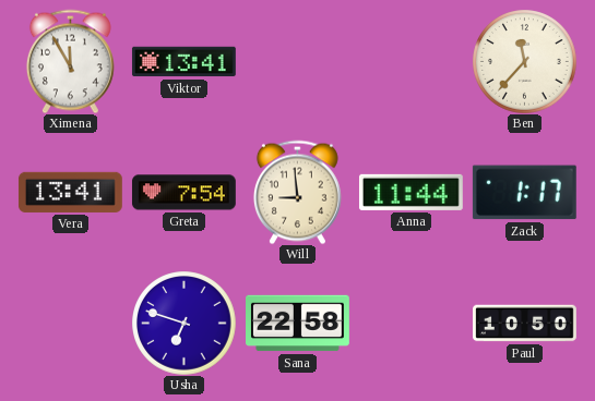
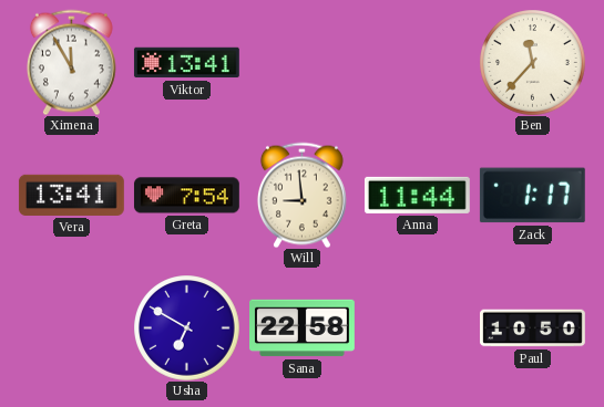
Usha: 6:48 -> 6:50
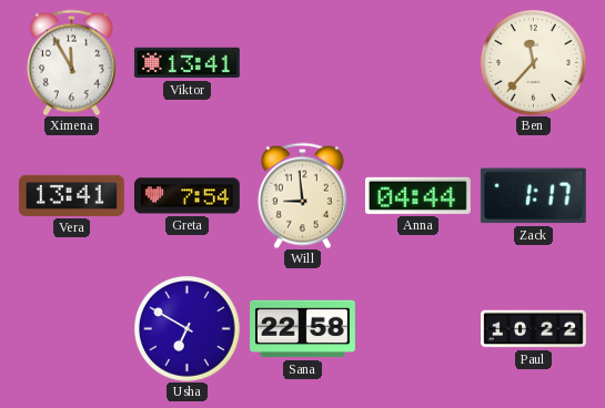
Anna: 11:44 -> 04:44
Paul: 10:50 -> 10:22
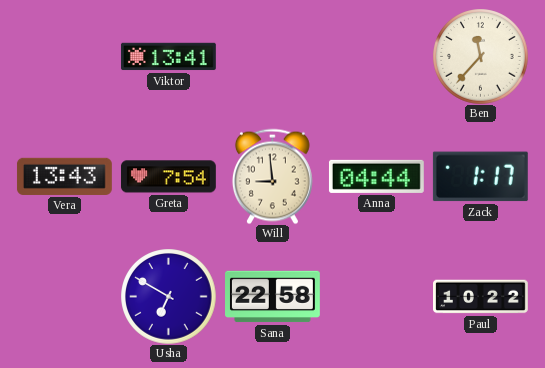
Ximena: 11:55 -> none
Vera: 13:41 -> 13:43
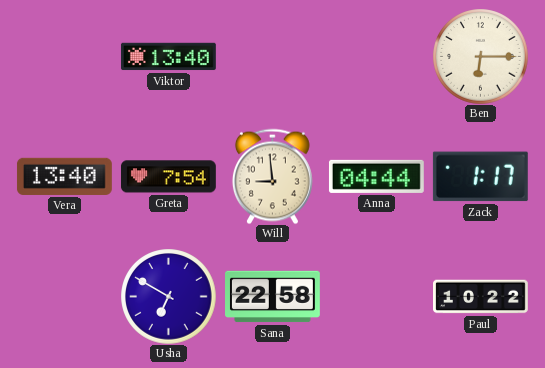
Viktor: 13:41 -> 13:40
Ben: 11:37 -> 6:15
Vera: 13:43 -> 13:40
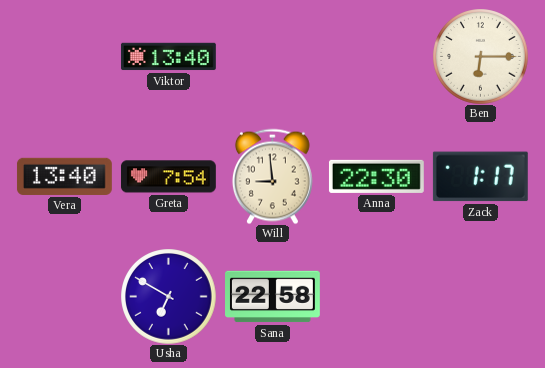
Anna: 04:44 -> 22:30
Paul: 10:22 -> none
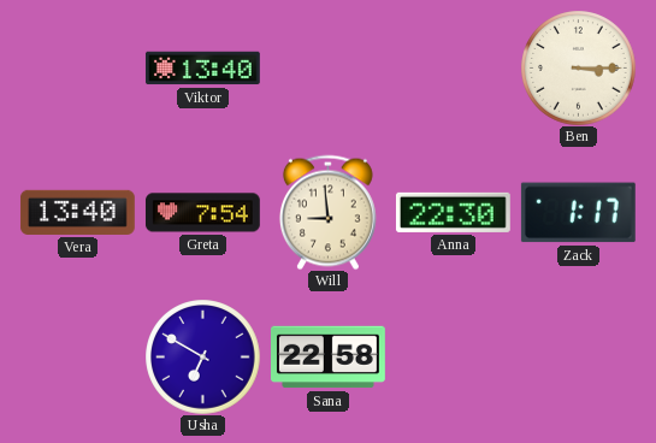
Ben: 6:15 -> 3:15
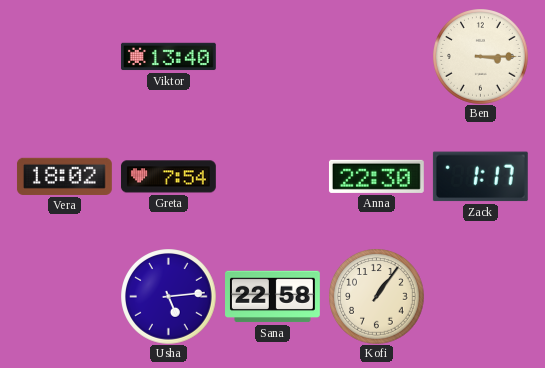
Vera: 13:40 -> 18:02
Will: 8:59 -> none
Usha: 6:50 -> 5:14
Kofi: none -> 1:06
